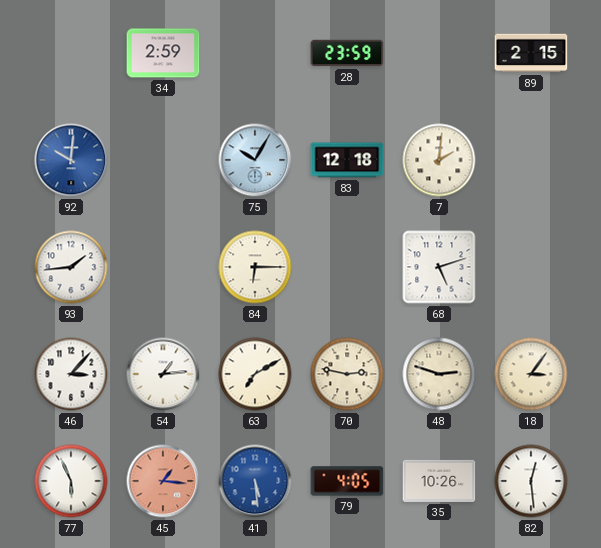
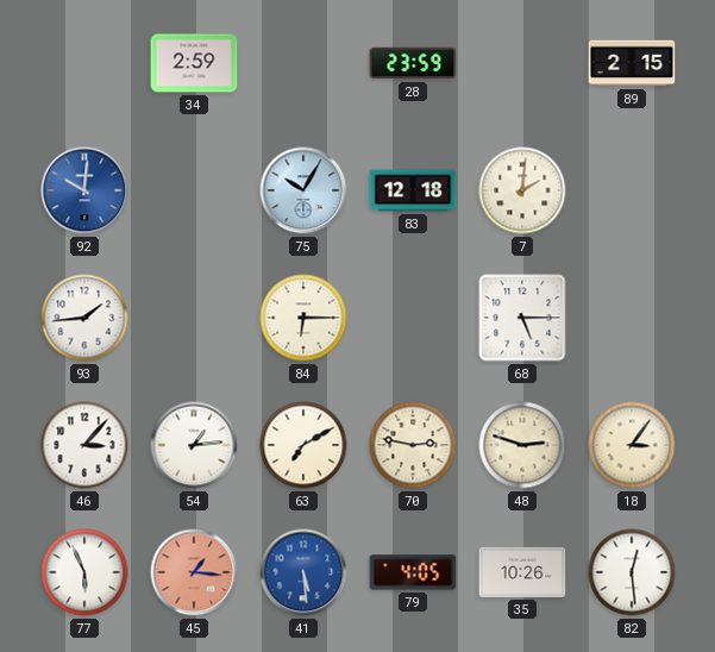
68: 5:12 -> 5:15
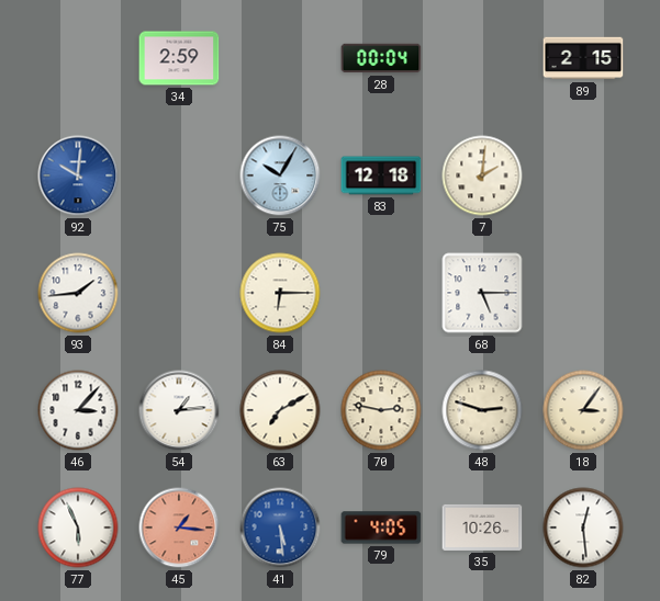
28: 23:59 -> 00:04
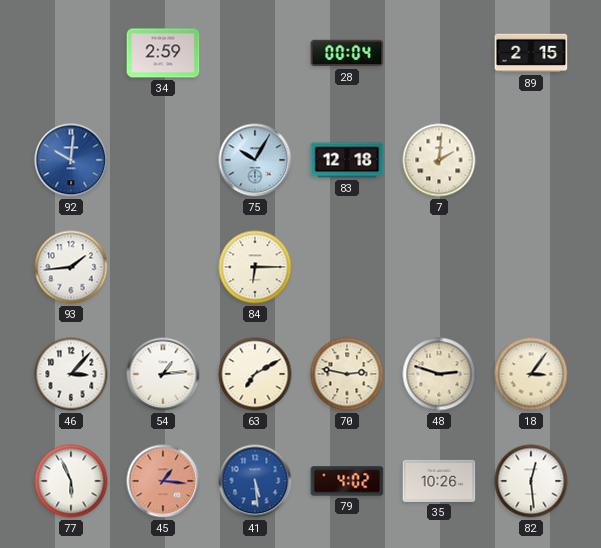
68: 5:15 -> none
79: 4:05 -> 4:02
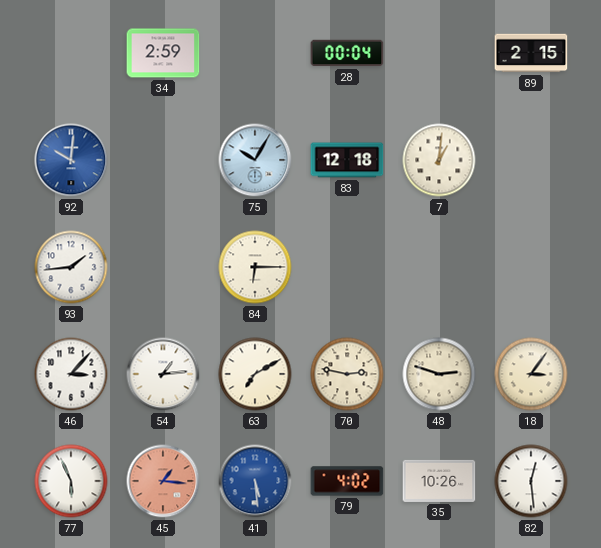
7: 2:01 -> 1:01
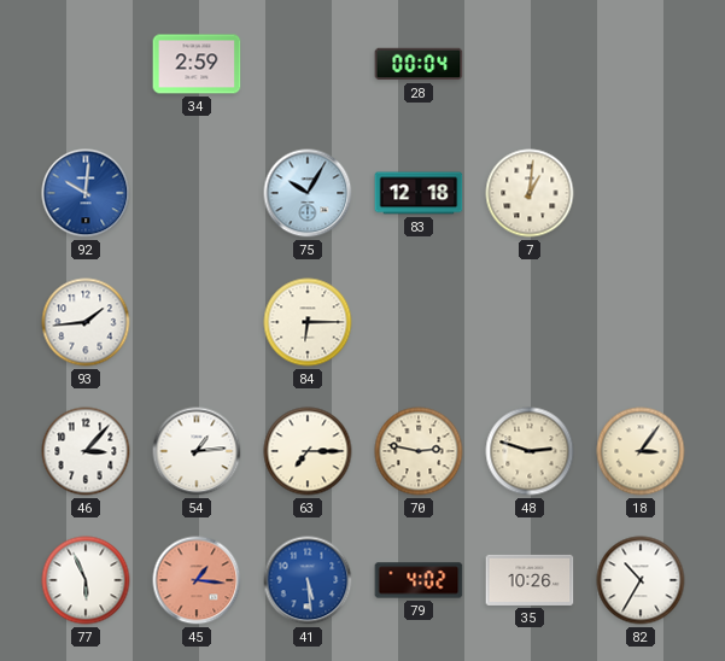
89: 2:15 -> none
63: 7:10 -> 7:15
82: 12:29 -> 10:35
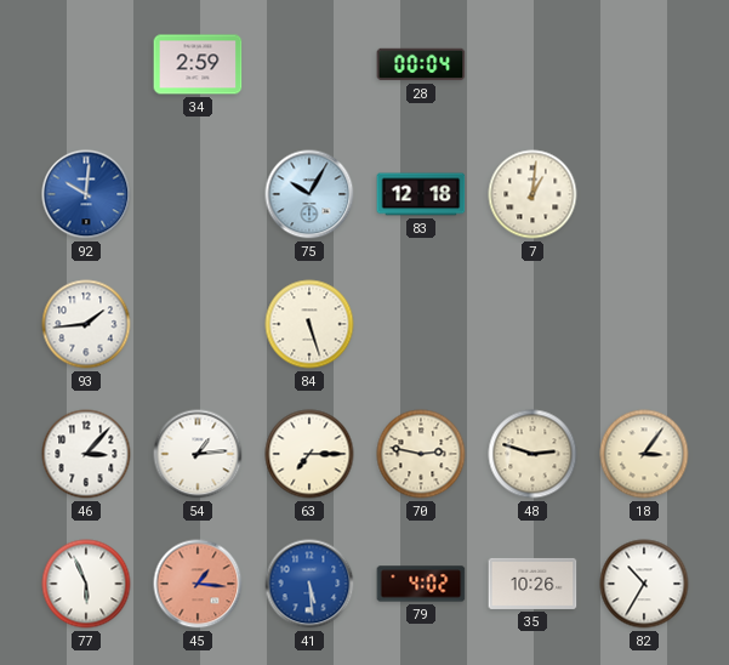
84: 6:15 -> 5:27
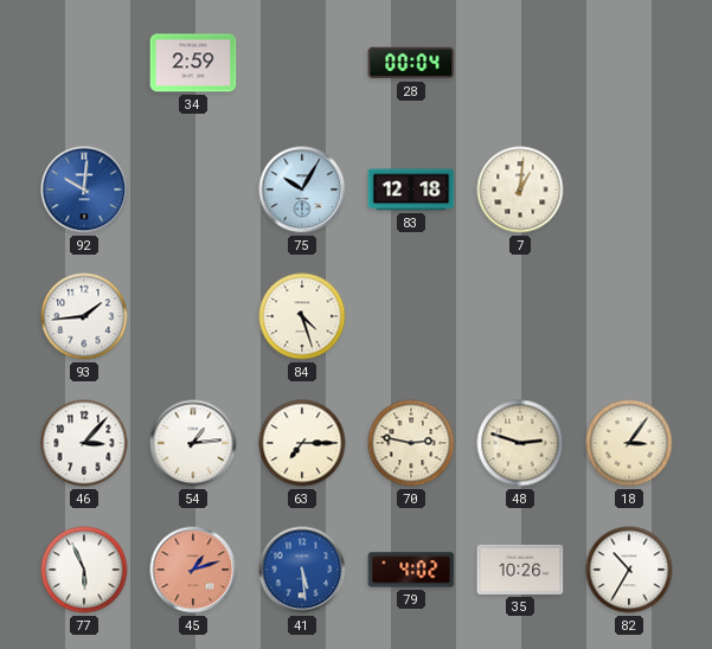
84: 5:27 -> 4:27
45: 1:16 -> 1:12
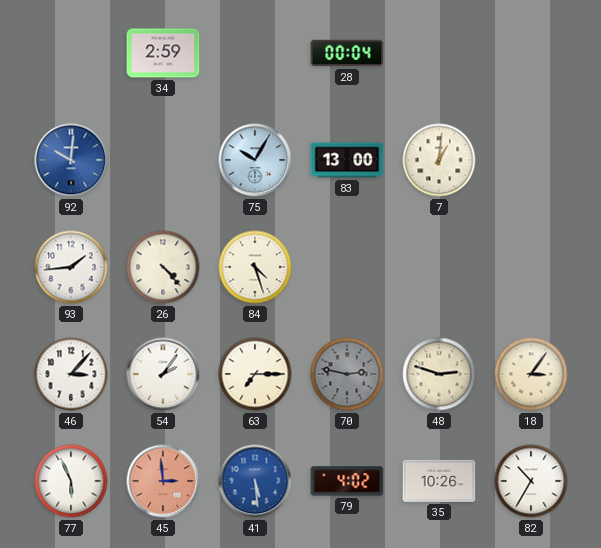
83: 12:18 -> 13:00
26: none -> 4:23
54: 1:14 -> 2:06
70 dial: cream -> grey
45: 1:12 -> 2:59
